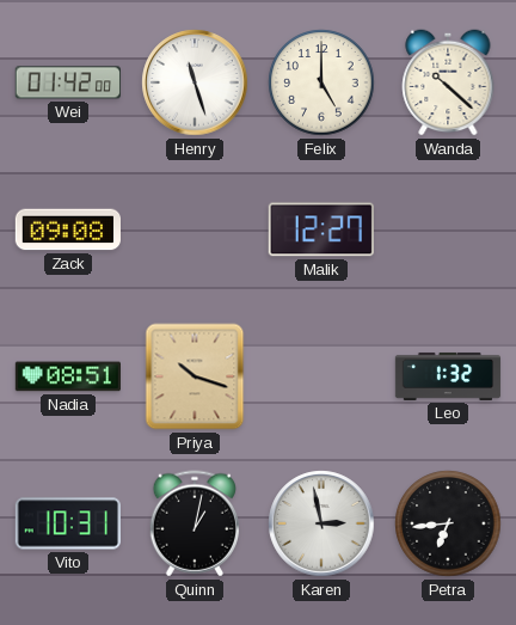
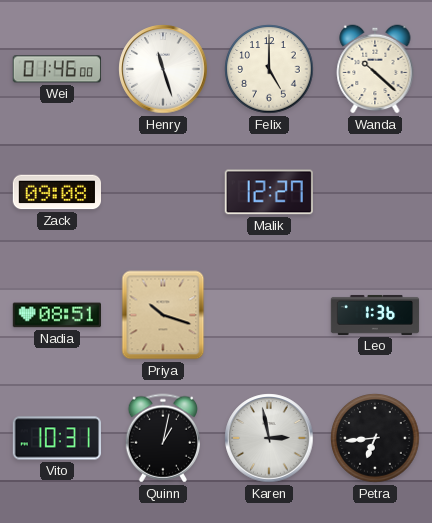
Wei: 01:42 -> 01:46
Leo: 1:32 -> 1:36
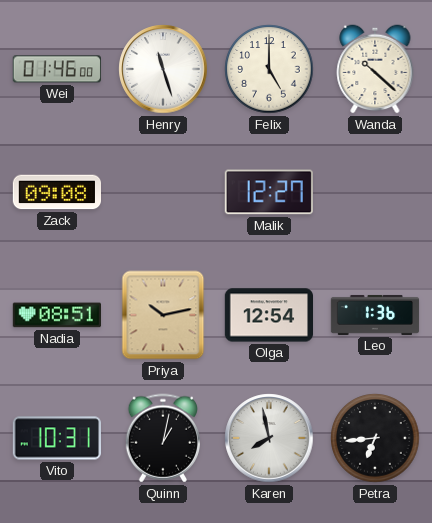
Priya: 10:18 -> 10:13
Olga: none -> 12:54
Karen: 2:58 -> 7:58
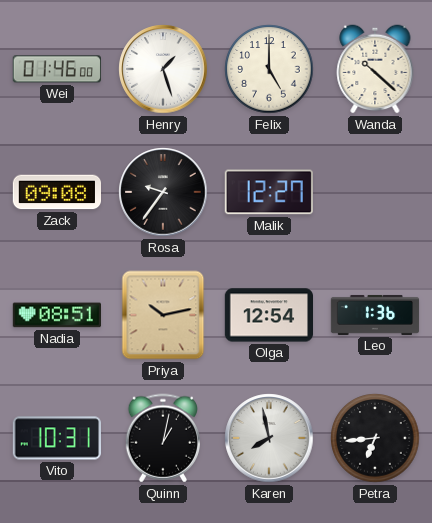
Henry: 11:27 -> 1:27
Rosa: none -> 9:36
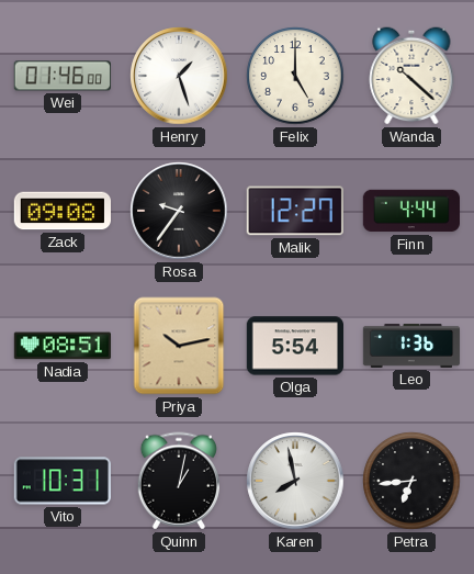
Finn: none -> 4:44
Olga: 12:54 -> 5:54
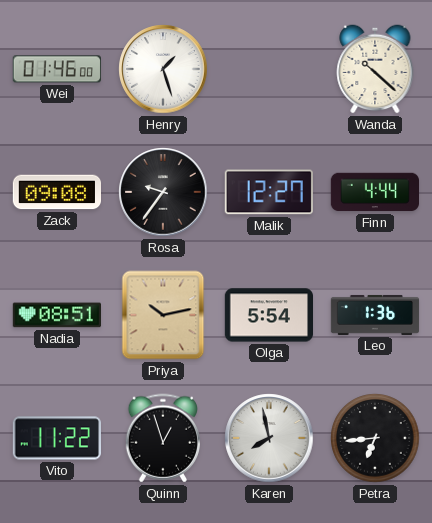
Felix: 5:00 -> none
Vito: 10:31 -> 11:22
Quinn: 1:02 -> 12:57
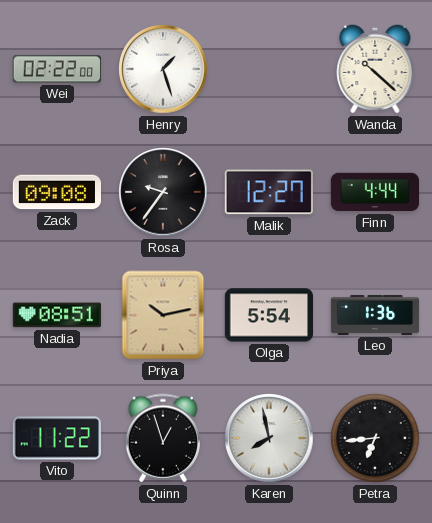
Wei: 01:46 -> 02:22
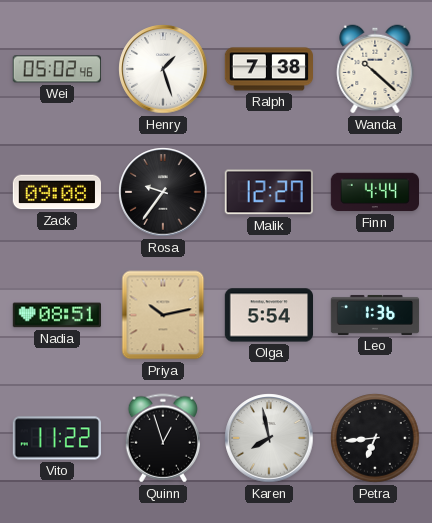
Wei: 02:22 -> 05:02
Ralph: none -> 7:38
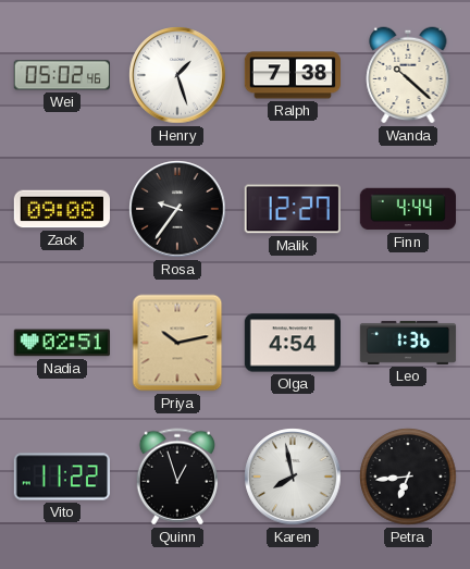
Nadia: 08:51 -> 02:51
Olga: 5:54 -> 4:54
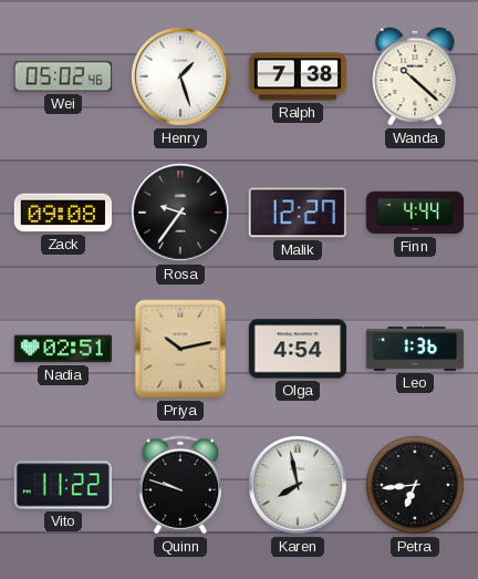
Quinn: 12:57 -> 9:48
